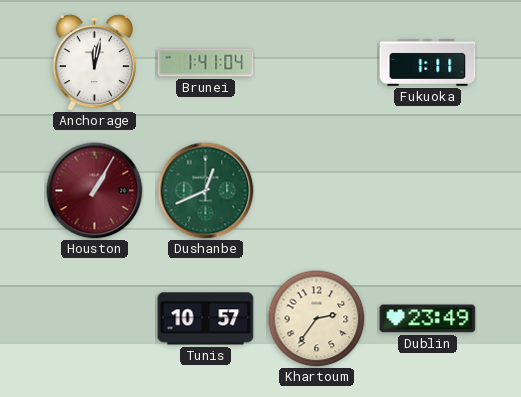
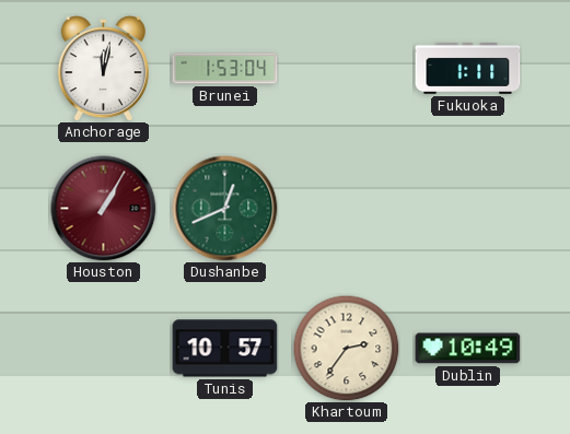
Brunei: 1:41 -> 1:53
Dublin: 23:49 -> 10:49
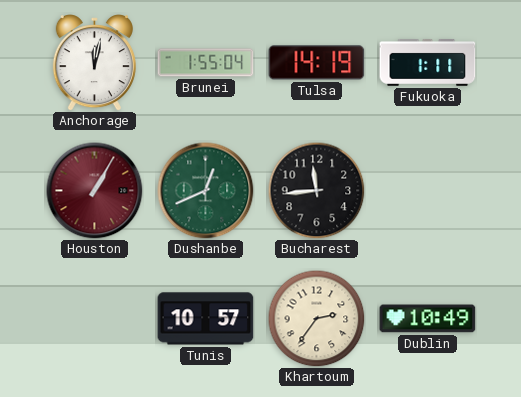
Brunei: 1:53 -> 1:55
Tulsa: none -> 14:19
Bucharest: none -> 11:44
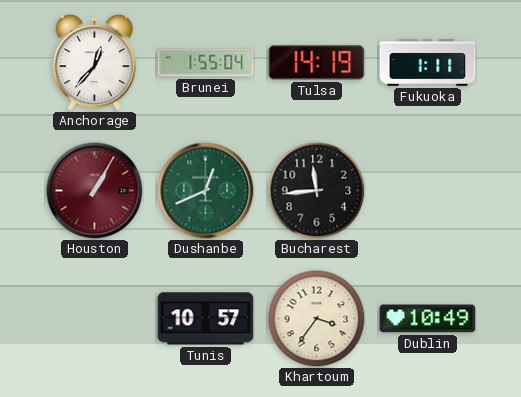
Anchorage: 12:02 -> 12:37
Khartoum: 2:36 -> 3:36
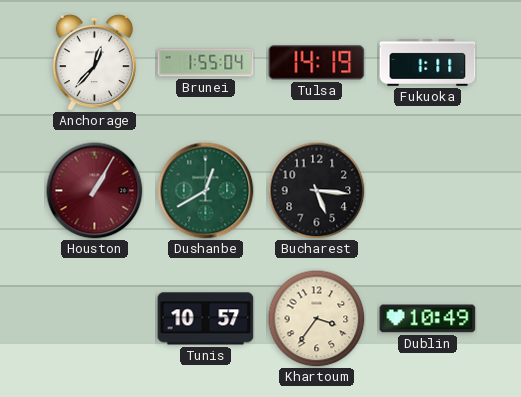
Dushanbe: 12:41 -> 12:40
Bucharest: 11:44 -> 5:16
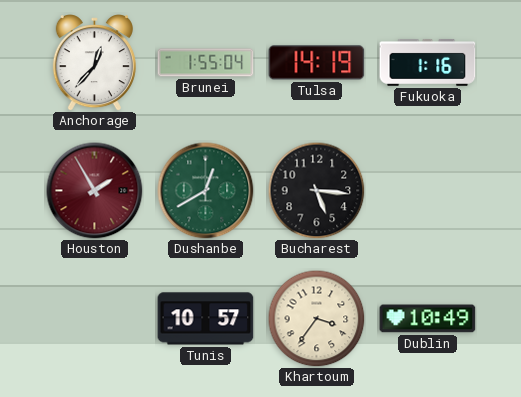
Fukuoka: 1:11 -> 1:16
Houston: 1:05 -> 1:55
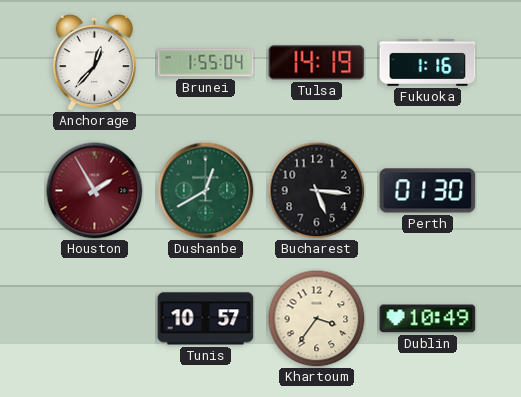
Perth: none -> 01:30
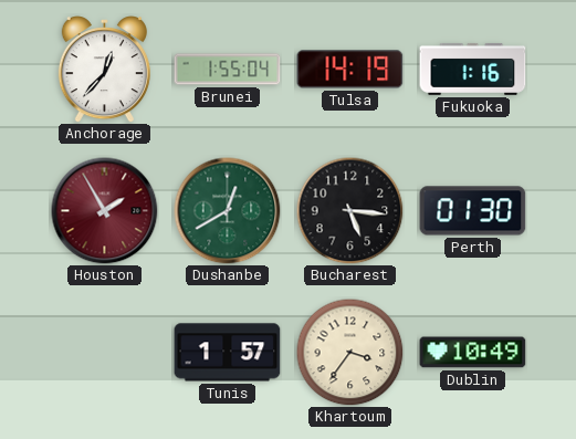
Tunis: 10:57 -> 1:57
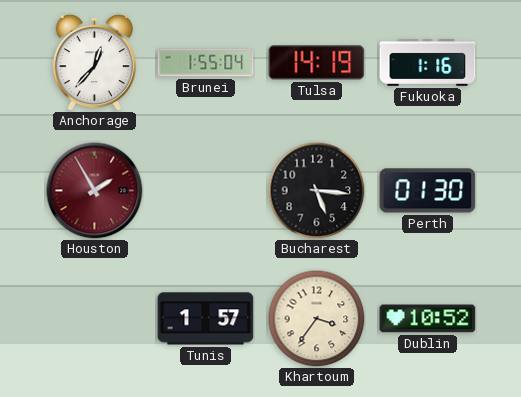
Dushanbe: 12:40 -> none
Dublin: 10:49 -> 10:52
